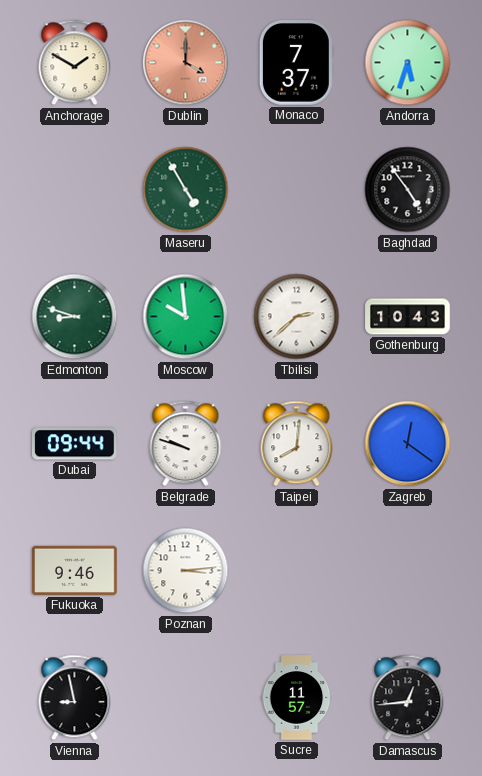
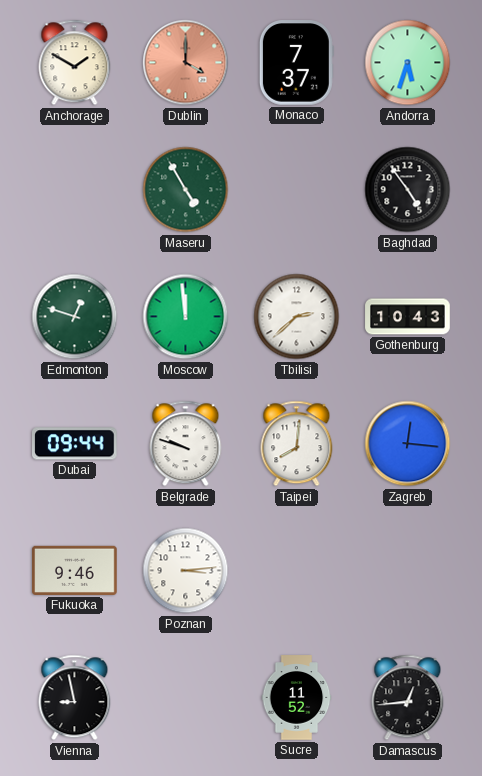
Edmonton: 8:48 -> 12:48
Moscow: 9:59 -> 11:59
Zagreb: 12:21 -> 12:16
Sucre: 11:57 -> 11:52
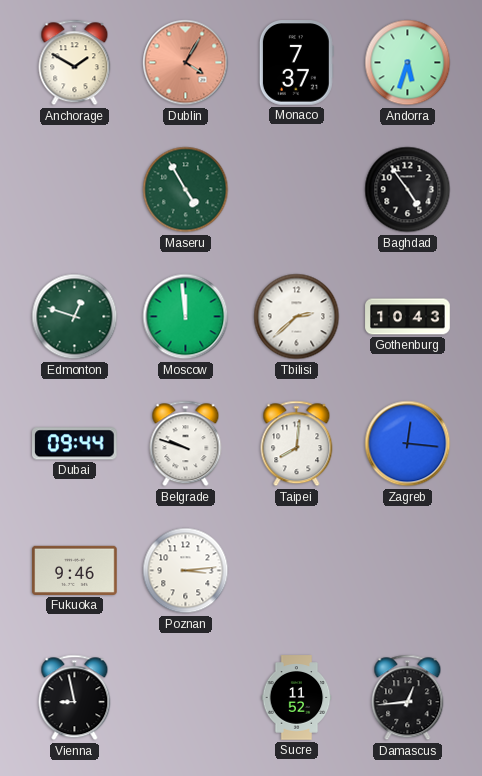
Dublin: 4:00 -> 4:05
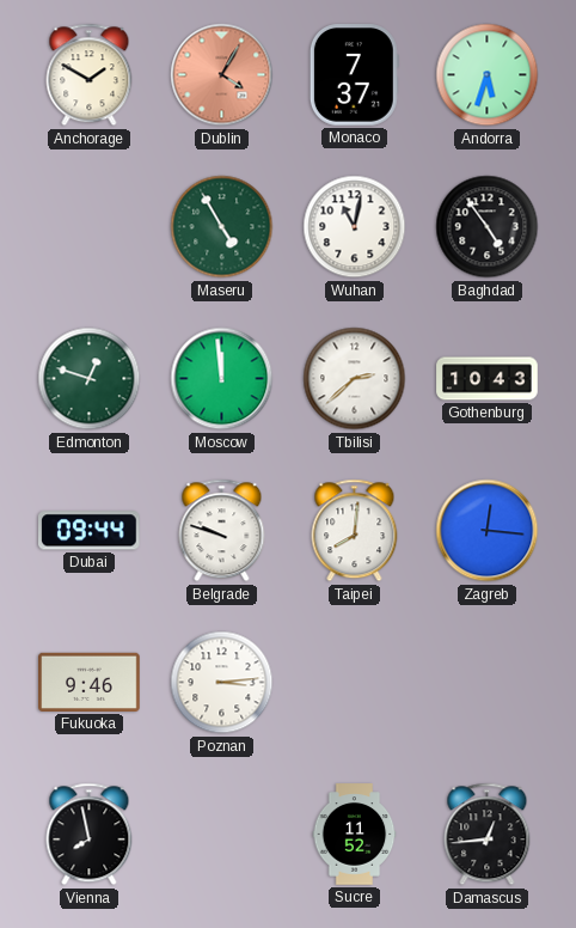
Wuhan: none -> 11:02
Vienna: 8:58 -> 7:58
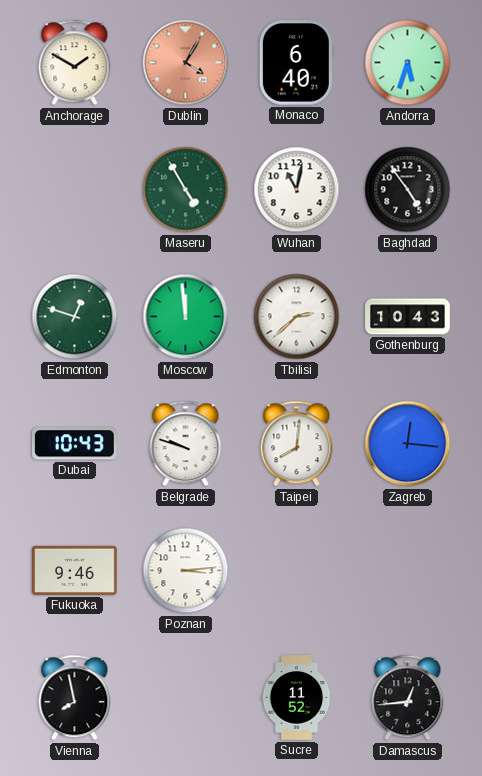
Monaco: 7:37 -> 6:40
Dubai: 09:44 -> 10:43
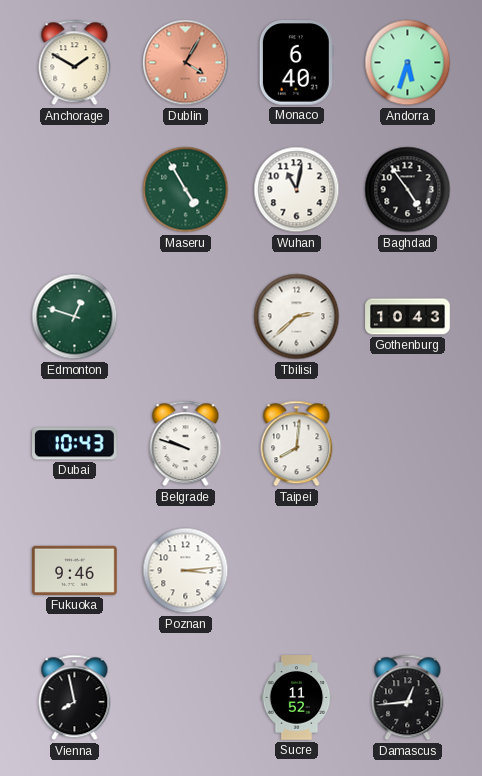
Moscow: 11:59 -> none
Zagreb: 12:16 -> none
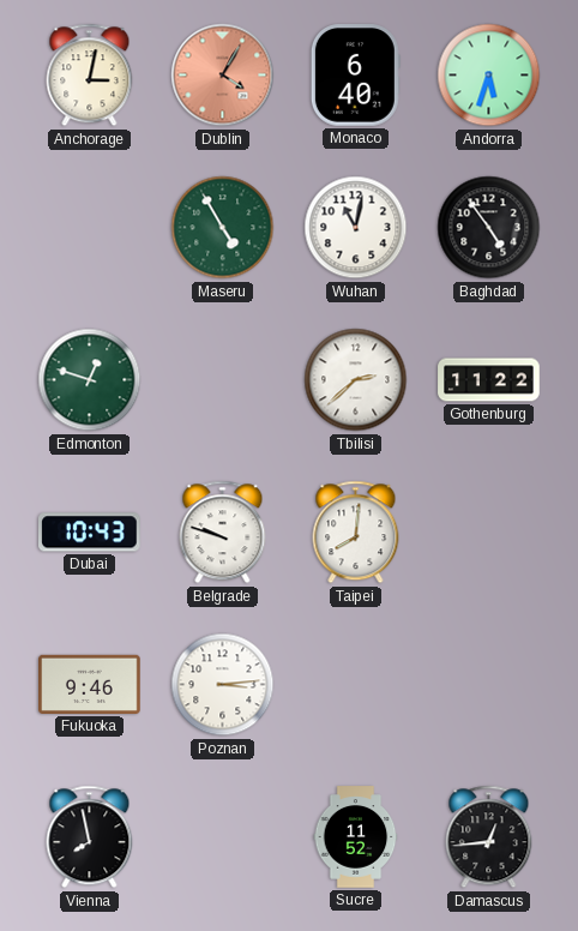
Anchorage: 1:50 -> 3:02
Gothenburg: 10:43 -> 11:22
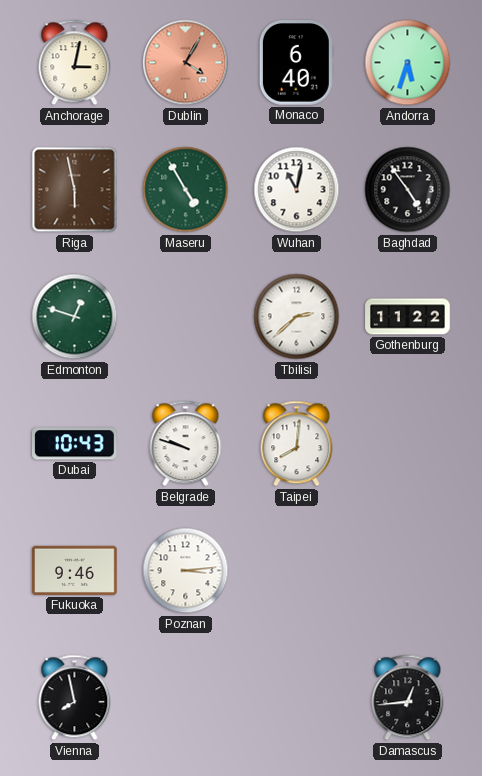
Riga: none -> 5:58
Sucre: 11:52 -> none
